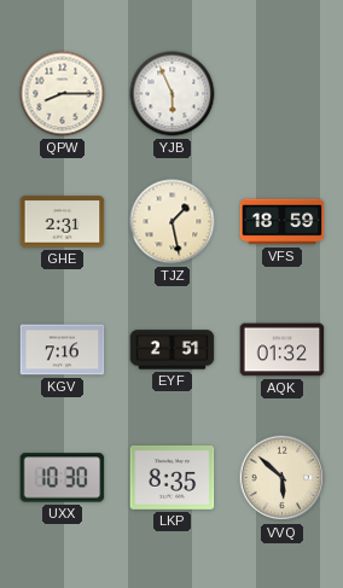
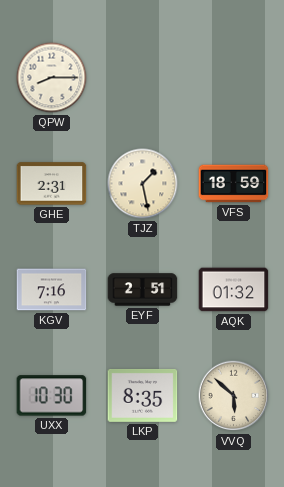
YJB: 5:56 -> none
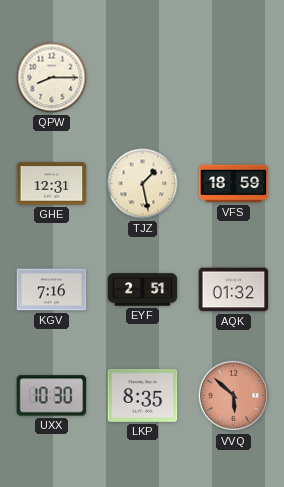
GHE: 2:31 -> 12:31
VVQ dial: cream -> salmon
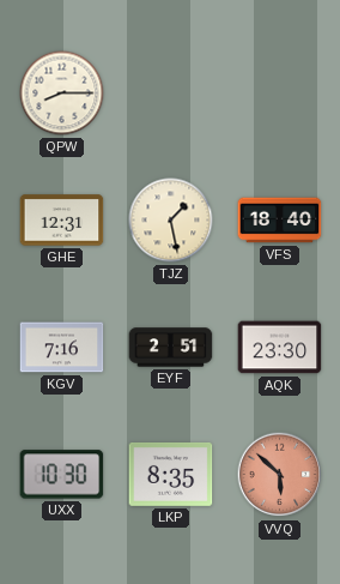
VFS: 18:59 -> 18:40
AQK: 01:32 -> 23:30
